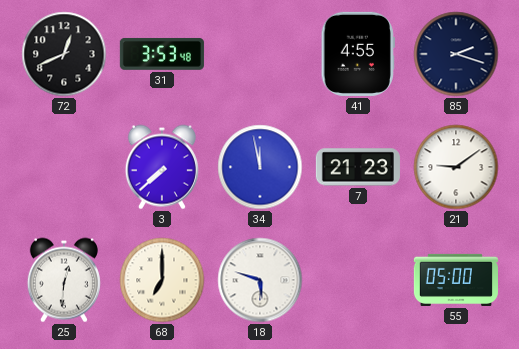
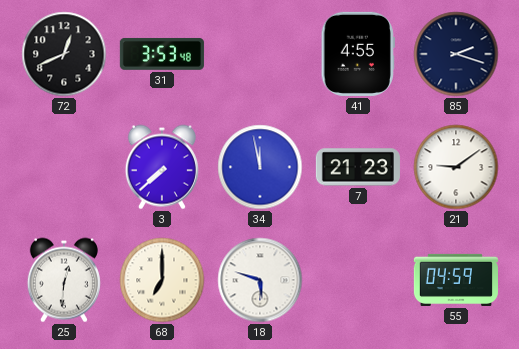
55: 05:00 -> 04:59
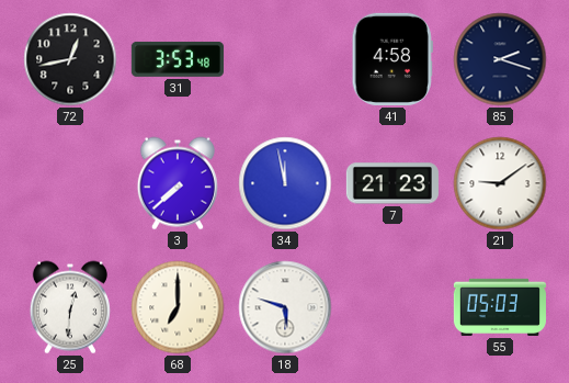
72: 12:41 -> 12:43
41: 4:55 -> 4:58
55: 04:59 -> 05:03
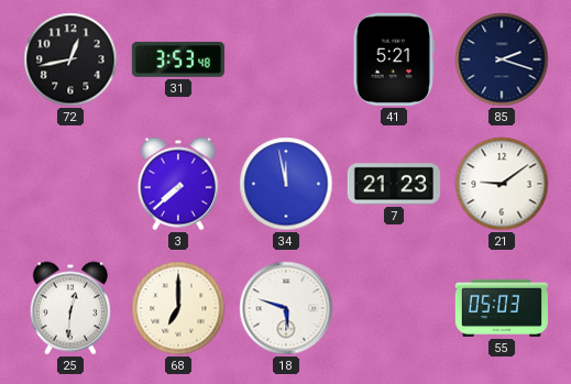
41: 4:58 -> 5:21
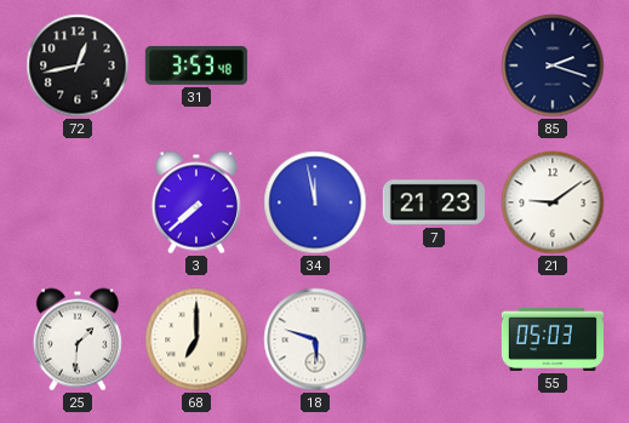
41: 5:21 -> none
25: 12:31 -> 1:31
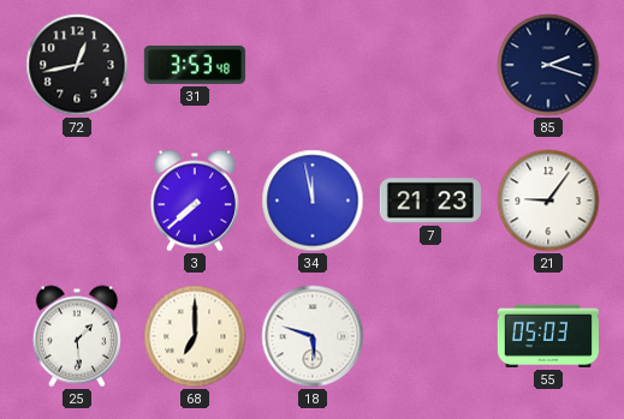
21: 9:09 -> 9:06
25: 1:31 -> 1:29
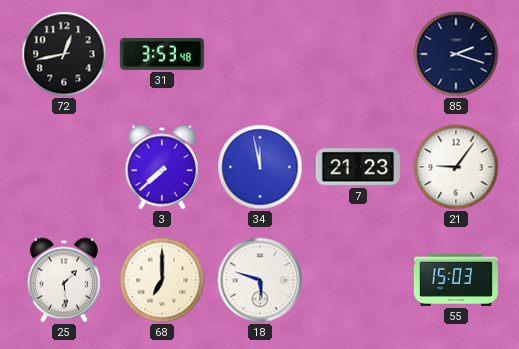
55: 05:03 -> 15:03
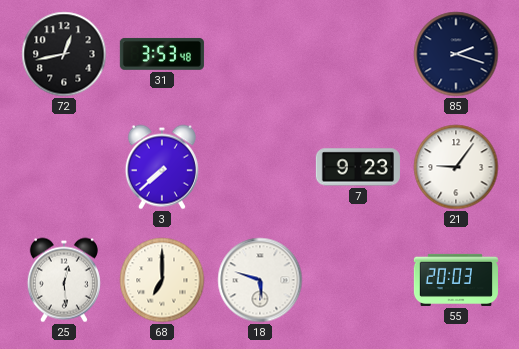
34: 11:58 -> none
7: 21:23 -> 9:23
25: 1:29 -> 12:29
55: 15:03 -> 20:03
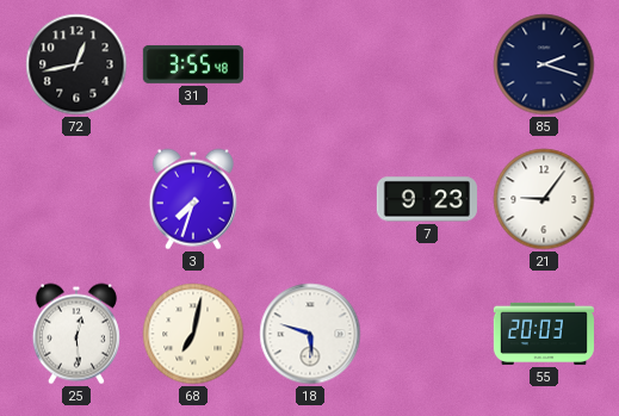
31: 3:53 -> 3:55
3: 7:38 -> 7:33
68: 7:00 -> 7:02
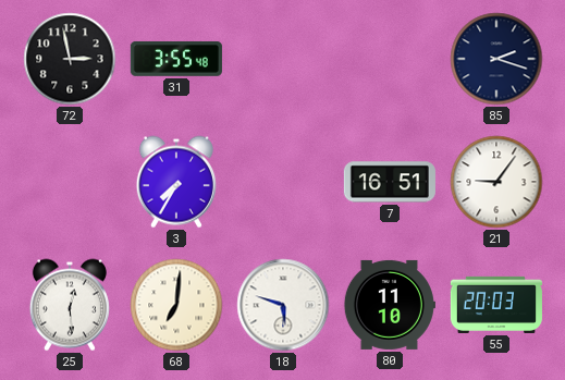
72: 12:43 -> 2:58
3: 7:33 -> 7:35
7: 9:23 -> 16:51
68: 7:02 -> 7:01
80: none -> 11:10
